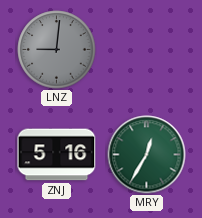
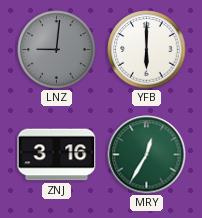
YFB: none -> 6:00
ZNJ: 5:16 -> 3:16
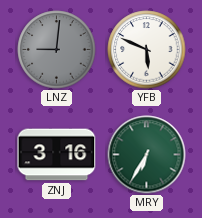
YFB: 6:00 -> 5:49
MRY: 12:35 -> 6:35
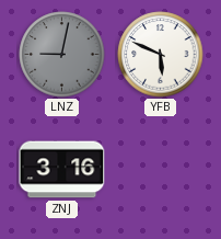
LNZ: 9:01 -> 9:02
MRY: 6:35 -> none
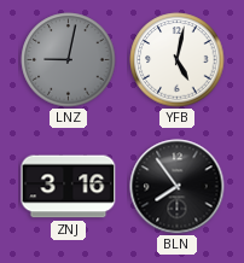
YFB: 5:49 -> 5:02
BLN: none -> 7:54
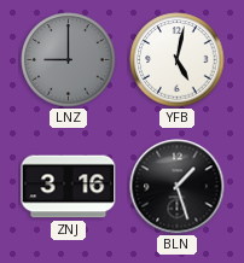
LNZ: 9:02 -> 9:00
BLN: 7:54 -> 1:27
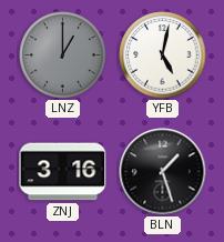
LNZ: 9:00 -> 1:00
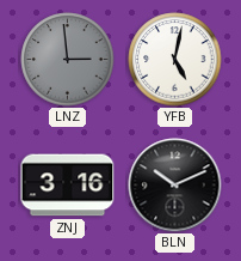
LNZ: 1:00 -> 2:59
BLN: 1:27 -> 10:11
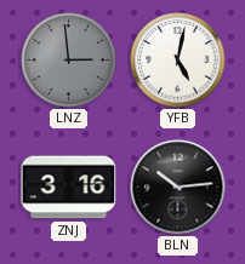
BLN: 10:11 -> 10:14
